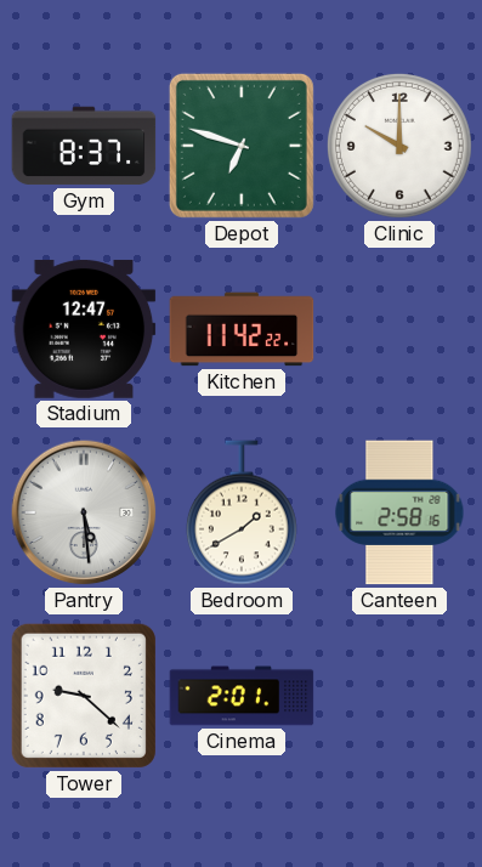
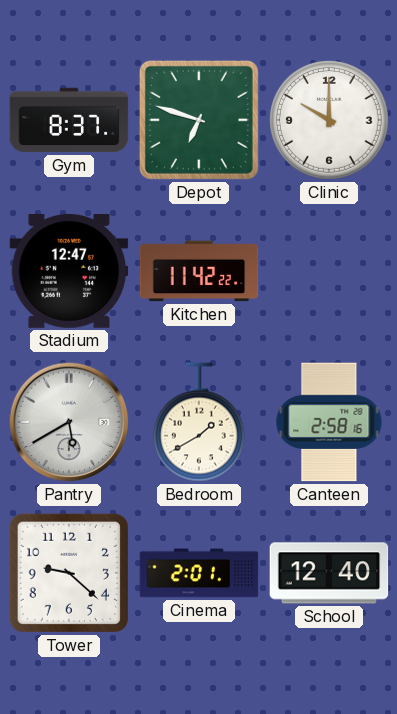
Pantry: 5:29 -> 5:40
School: none -> 12:40
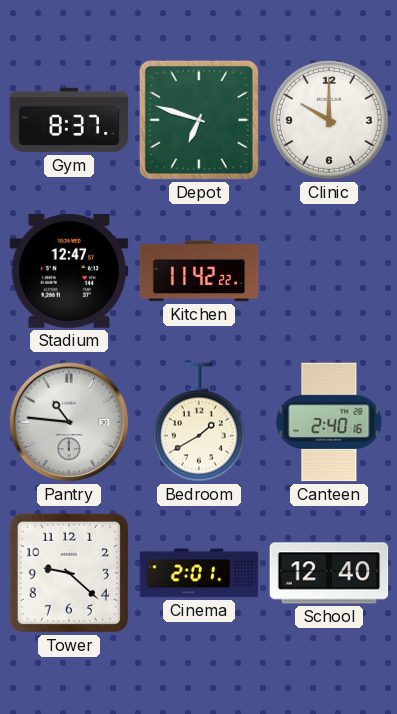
Pantry: 5:40 -> 10:46
Canteen: 2:58 -> 2:40
